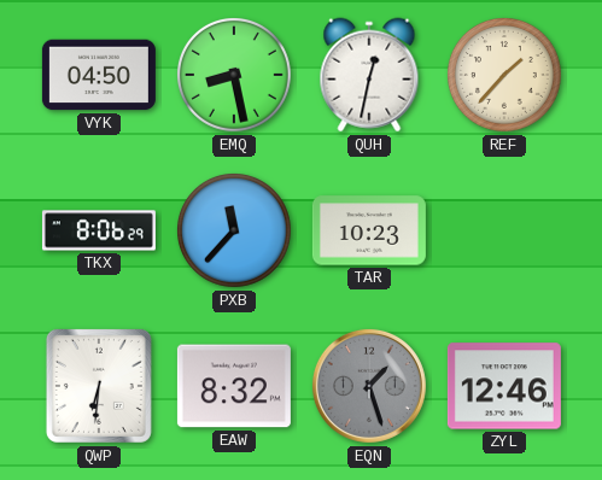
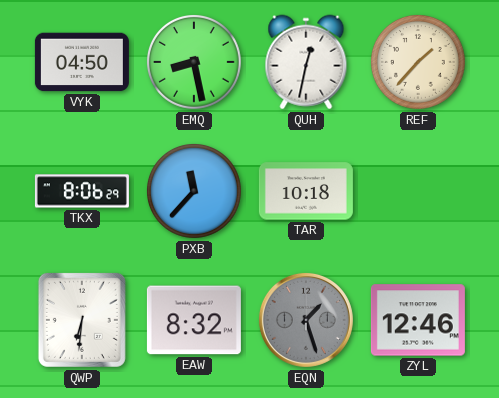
TAR: 10:23 -> 10:18
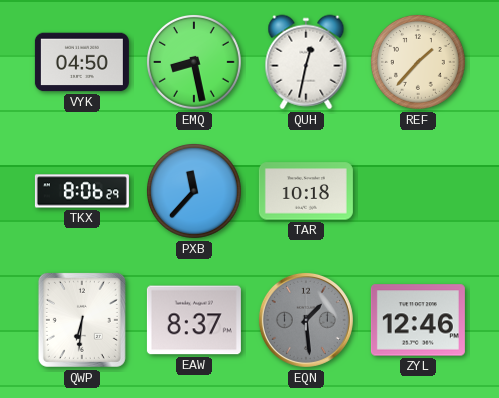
EAW: 8:32 -> 8:37
EQN: 1:27 -> 1:29
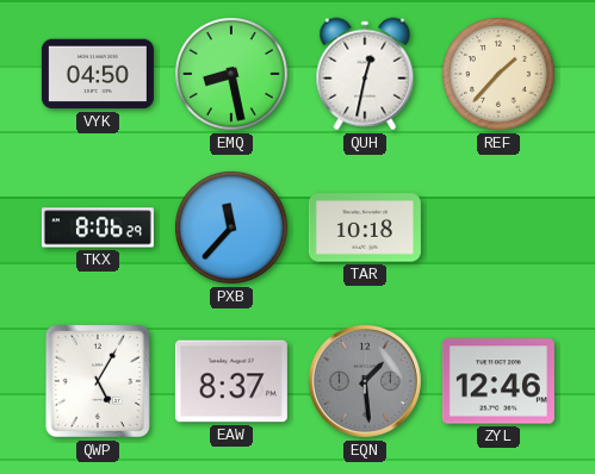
QWP: 6:31 -> 5:05
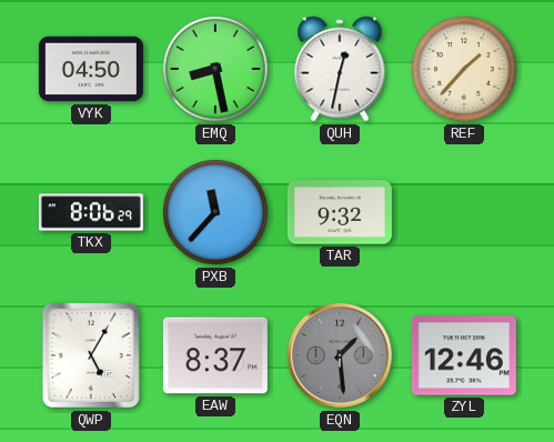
TAR: 10:18 -> 9:32
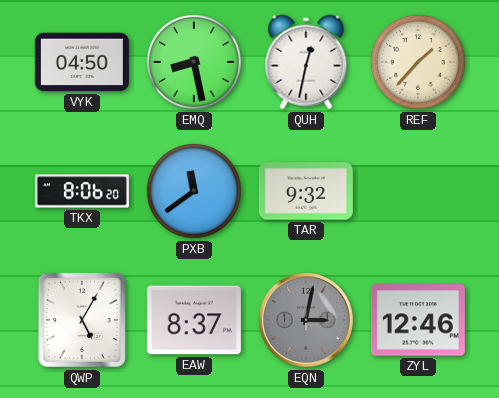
TKX: 8:06:29 -> 8:06:20
PXB: 11:37 -> 11:39
EQN: 1:29 -> 3:02
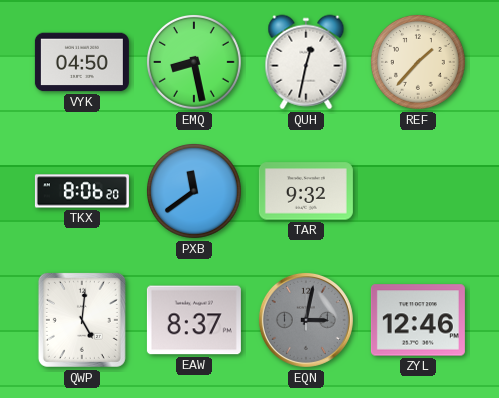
QWP: 5:05 -> 5:01
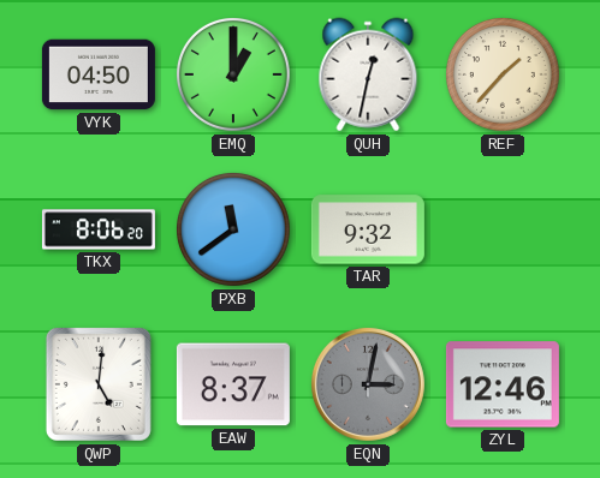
EMQ: 8:28 -> 1:00
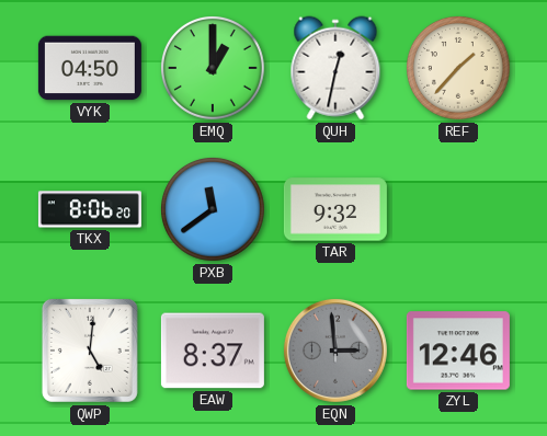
EQN: 3:02 -> 2:59
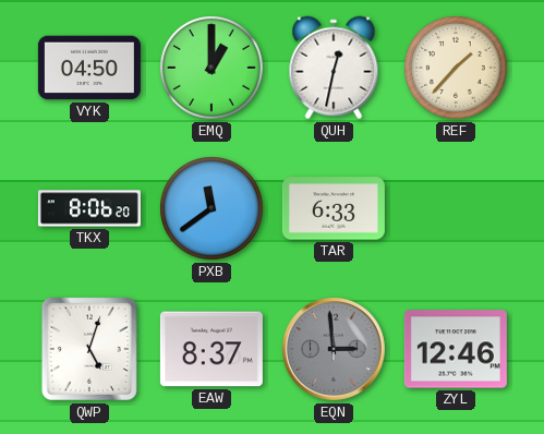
TAR: 9:32 -> 6:33
QWP: 5:01 -> 5:03
